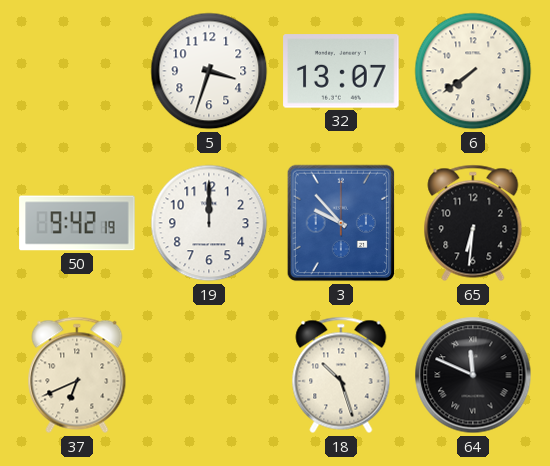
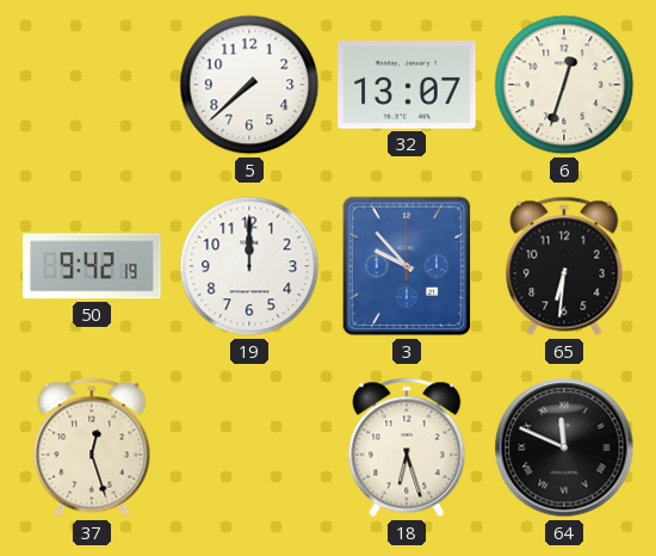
5: 3:33 -> 7:38
6: 7:39 -> 12:33
37: 6:41 -> 12:27
18: 10:27 -> 6:27
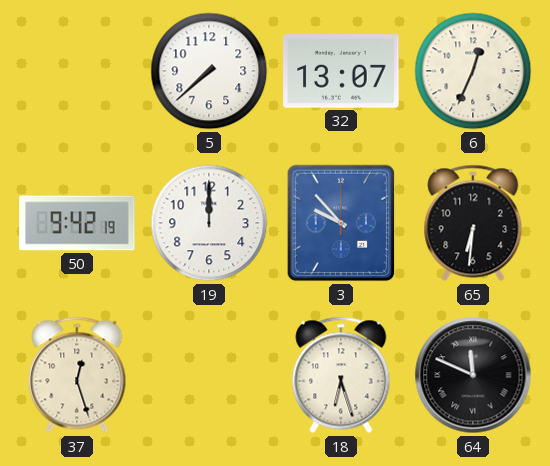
6: 12:33 -> 12:34
